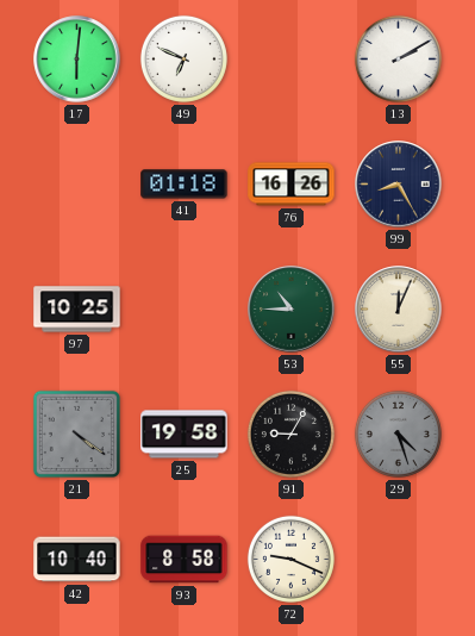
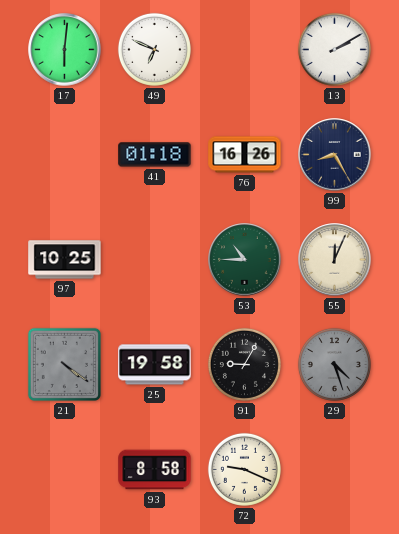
42: 10:40 -> none
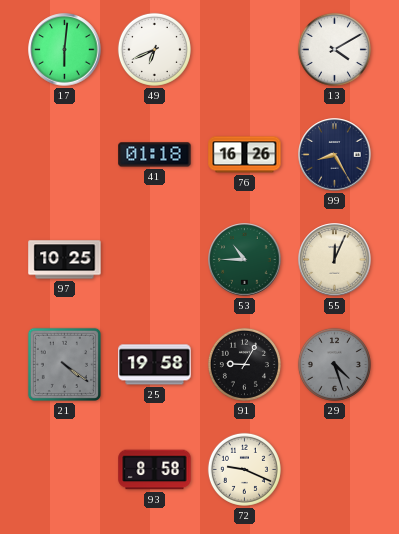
49: 6:49 -> 6:41
13: 2:10 -> 4:10
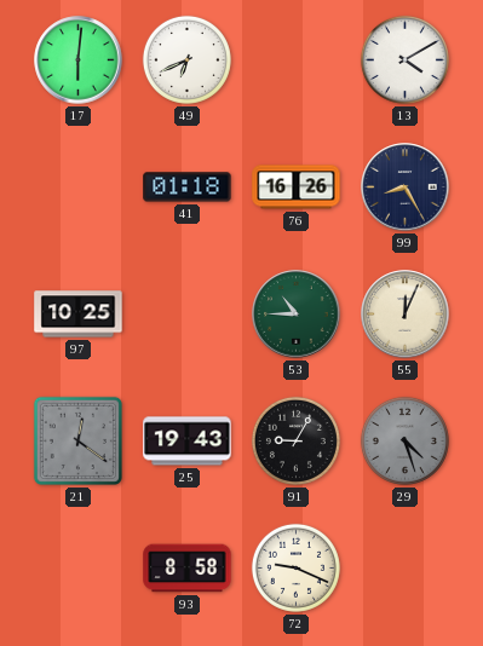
21: 4:21 -> 12:21
25: 19:58 -> 19:43
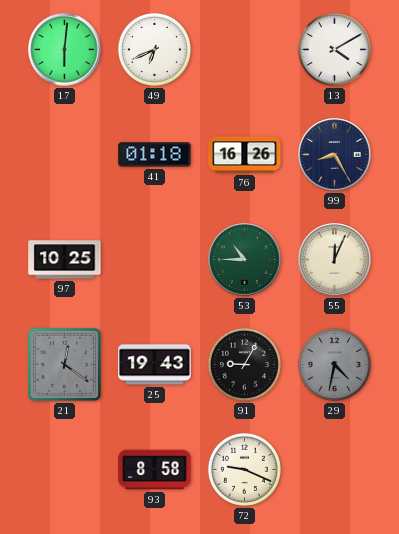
29: 4:27 -> 4:32
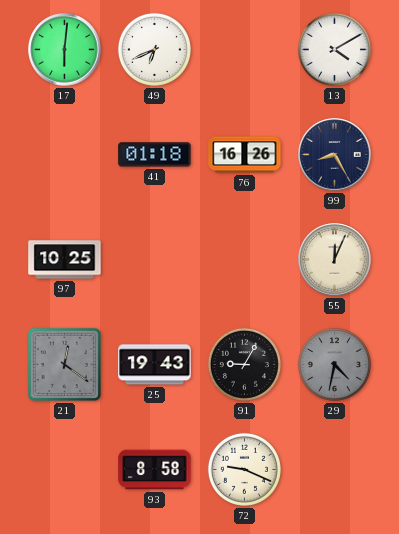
53: 10:45 -> none
